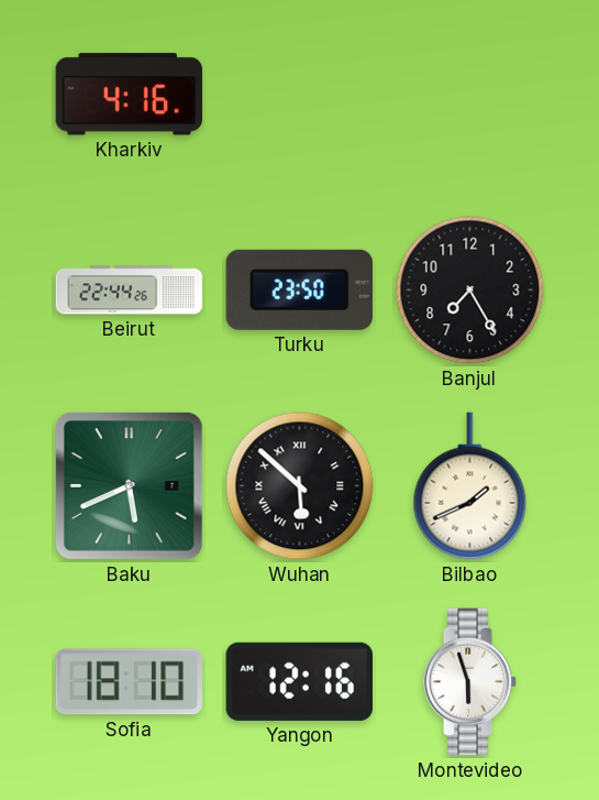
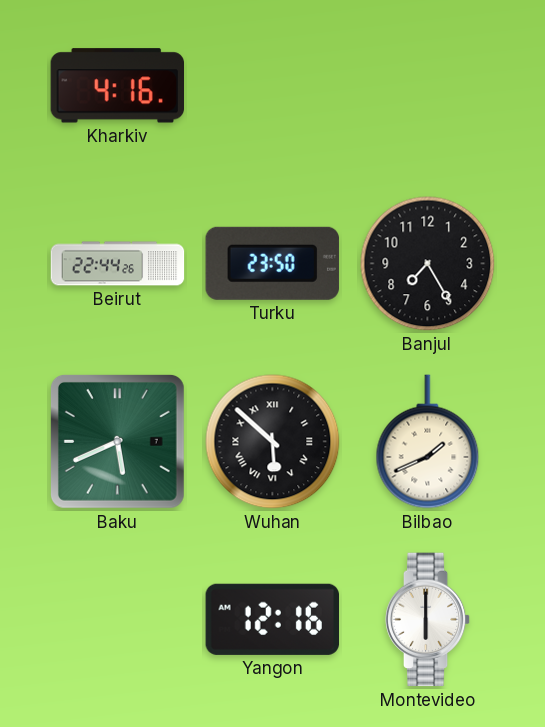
Sofia: 18:10 -> none
Montevideo: 5:57 -> 6:00
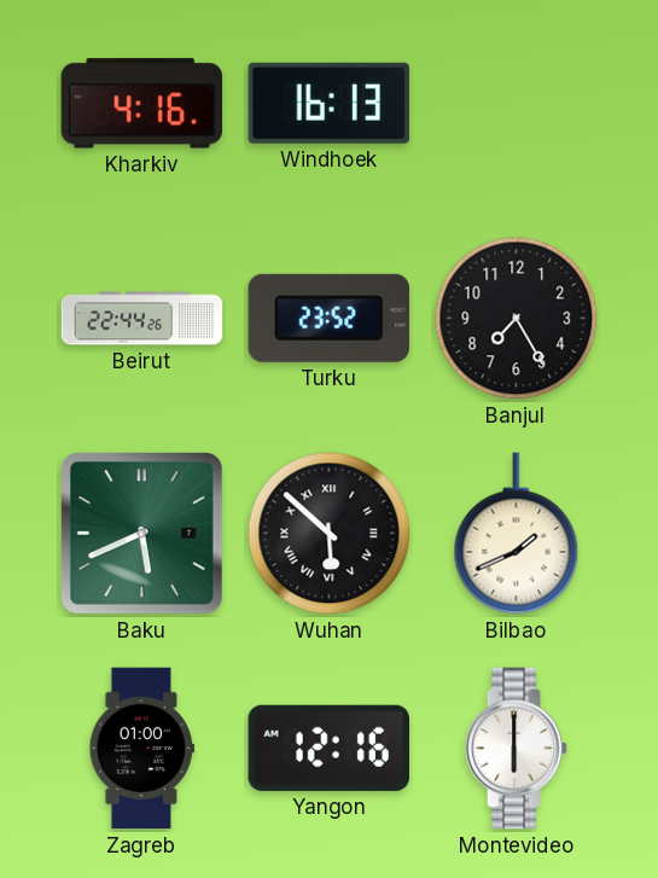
Windhoek: none -> 16:13
Turku: 23:50 -> 23:52
Zagreb: none -> 01:00
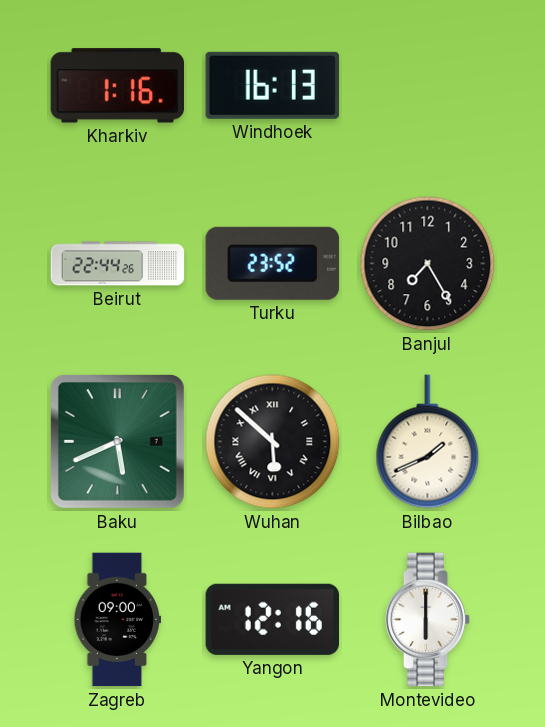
Kharkiv: 4:16 -> 1:16
Zagreb: 01:00 -> 09:00
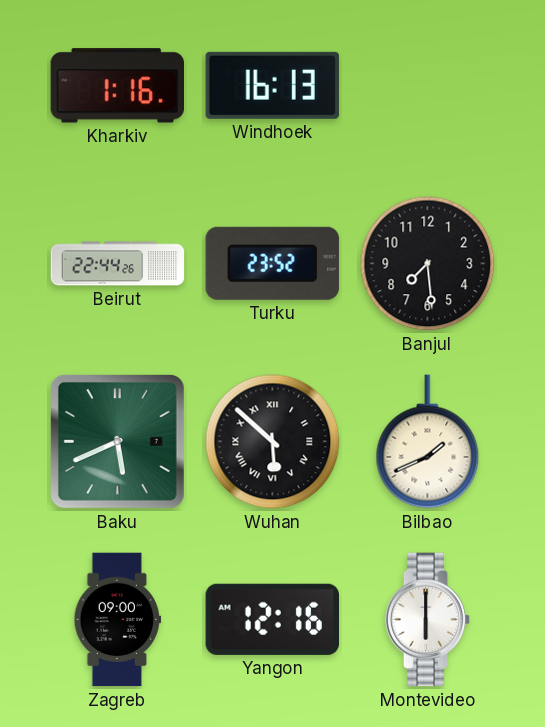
Banjul: 7:25 -> 7:29
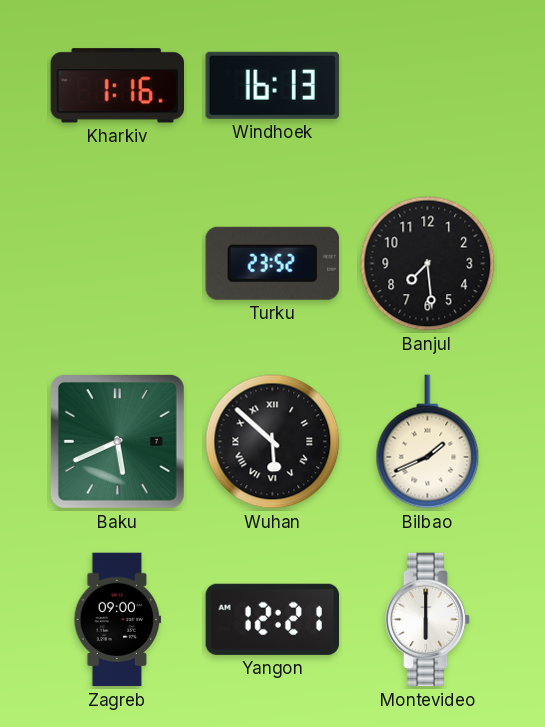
Beirut: 22:44 -> none
Yangon: 12:16 -> 12:21
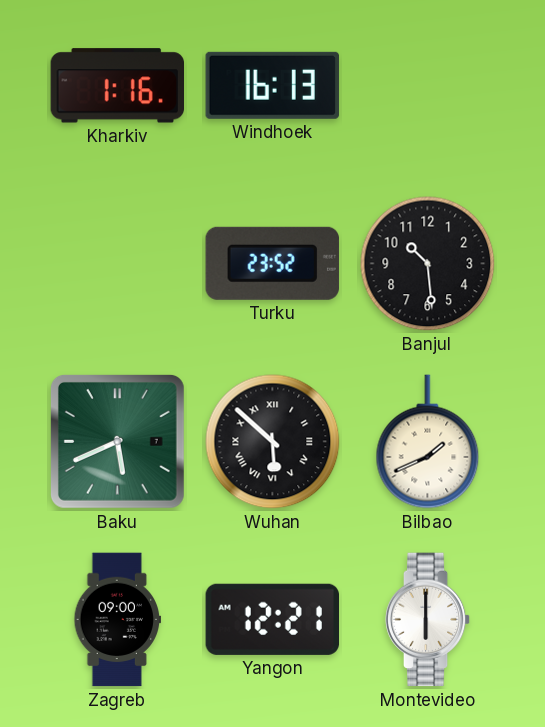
Banjul: 7:29 -> 10:29
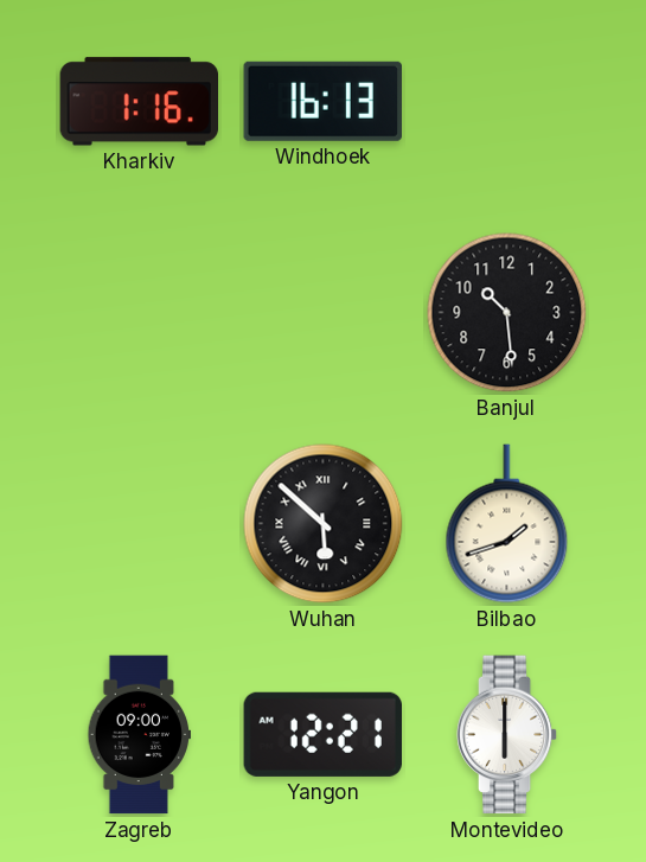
Turku: 23:52 -> none
Baku: 5:41 -> none
Bilbao: 1:41 -> 1:42
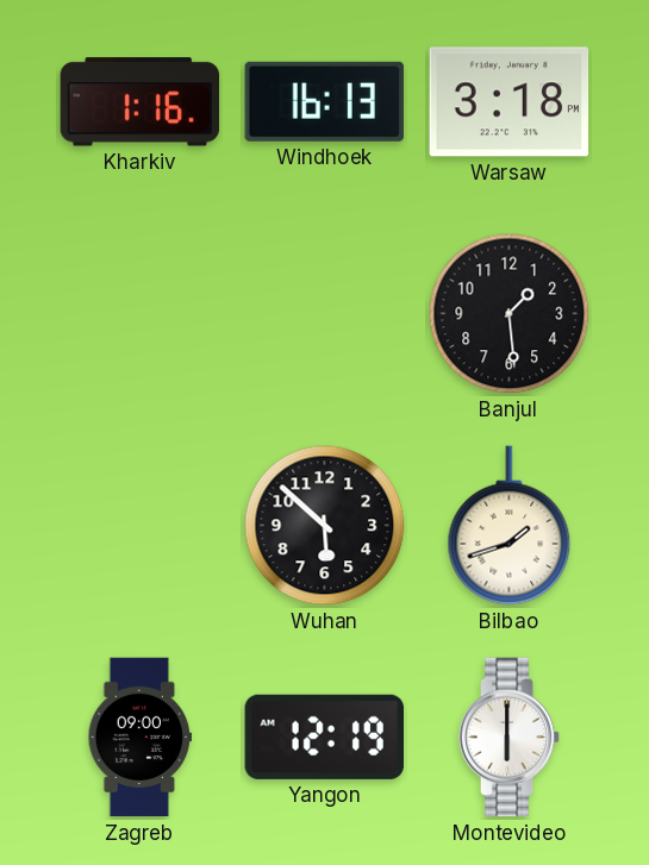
Warsaw: none -> 3:18
Banjul: 10:29 -> 1:29
Wuhan numerals: Roman -> Arabic
Yangon: 12:21 -> 12:19
